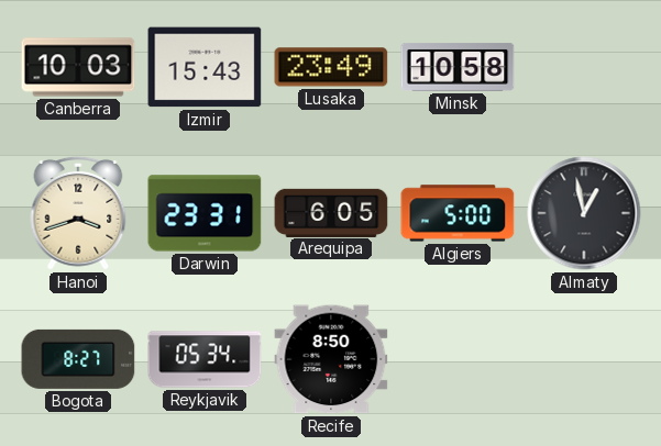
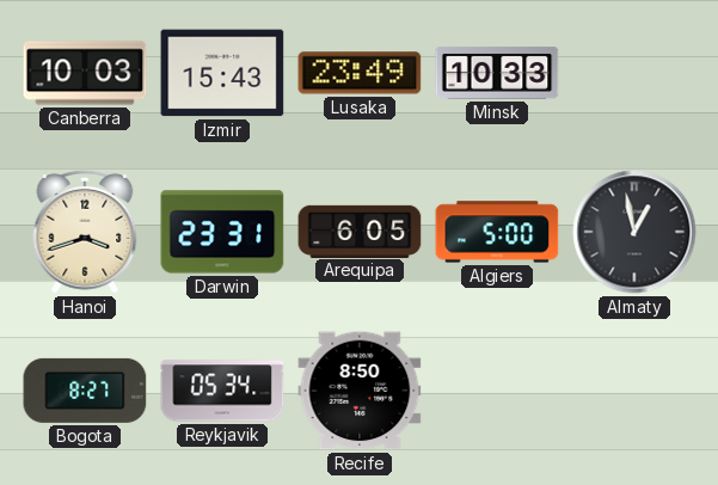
Minsk: 10:58 -> 10:33
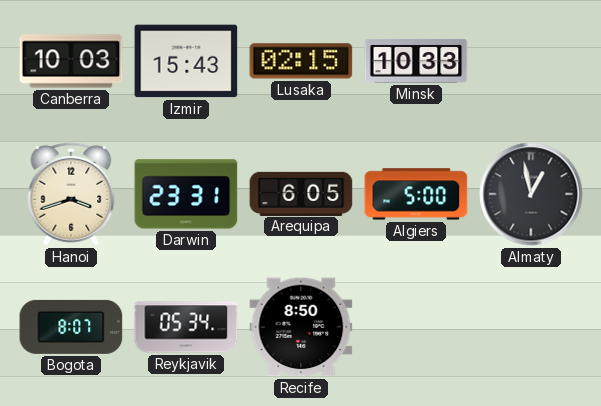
Lusaka: 23:49 -> 02:15
Bogota: 8:27 -> 8:07
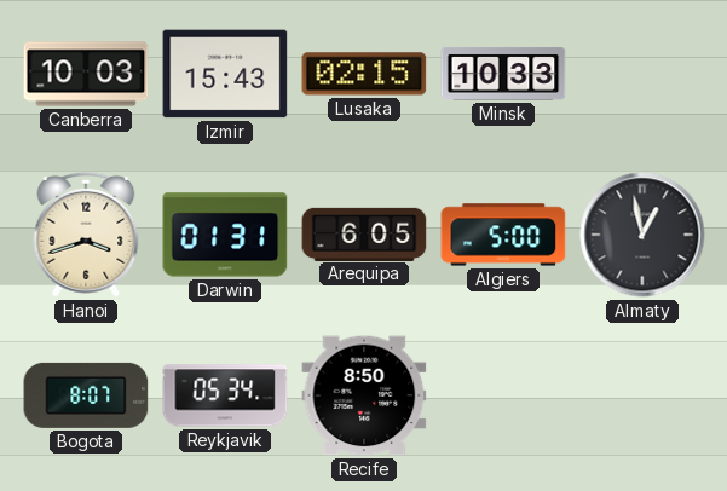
Darwin: 23:31 -> 01:31
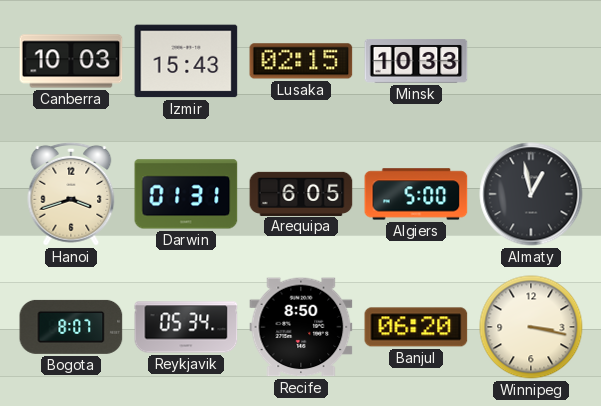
Banjul: none -> 06:20
Winnipeg: none -> 3:17
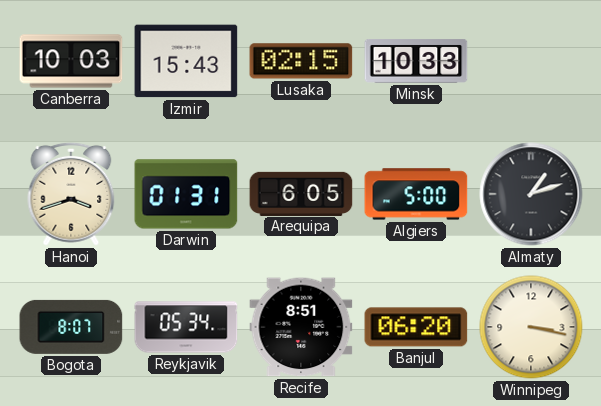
Almaty: 12:58 -> 1:12
Recife: 8:50 -> 8:51
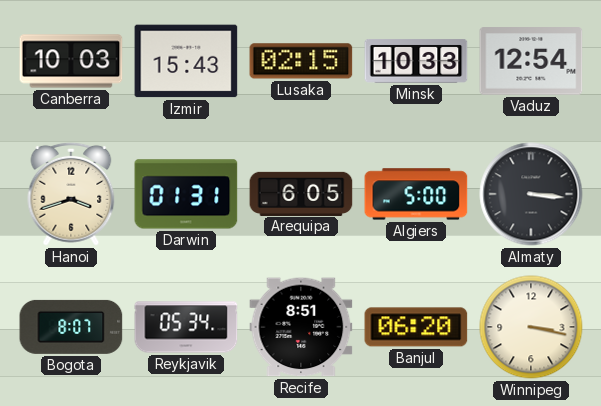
Vaduz: none -> 12:54
Almaty: 1:12 -> 3:16
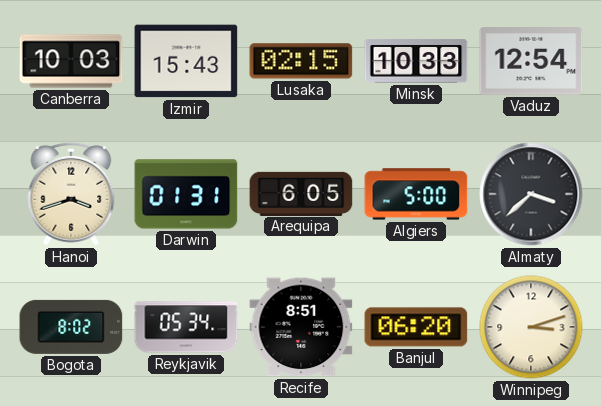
Almaty: 3:16 -> 3:38
Bogota: 8:07 -> 8:02
Winnipeg: 3:17 -> 3:12
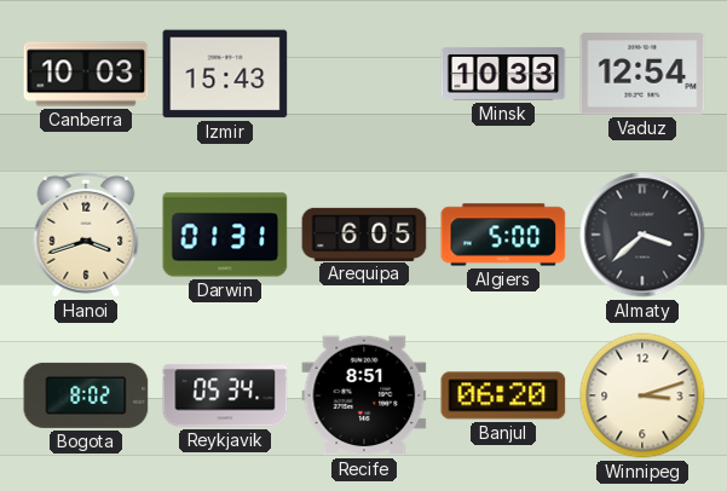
Lusaka: 02:15 -> none
